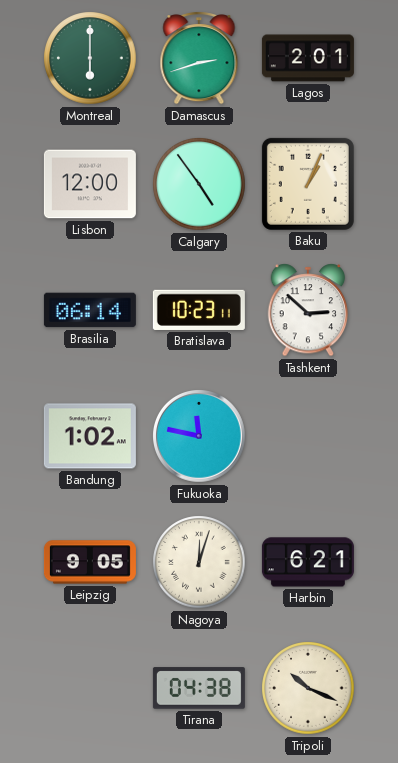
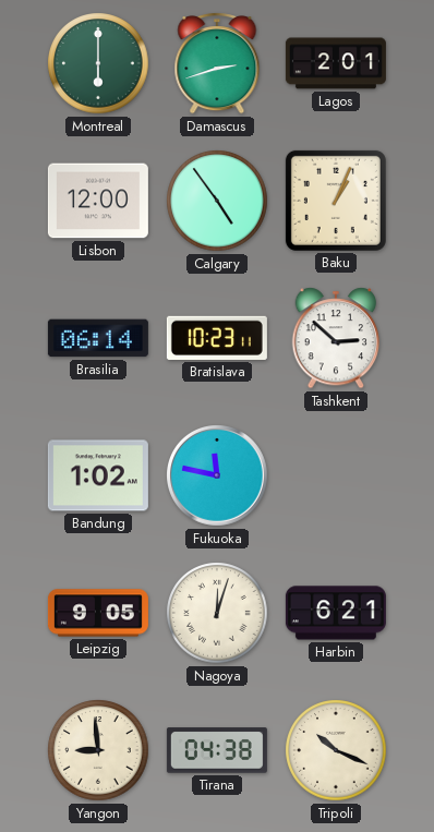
Yangon: none -> 8:59
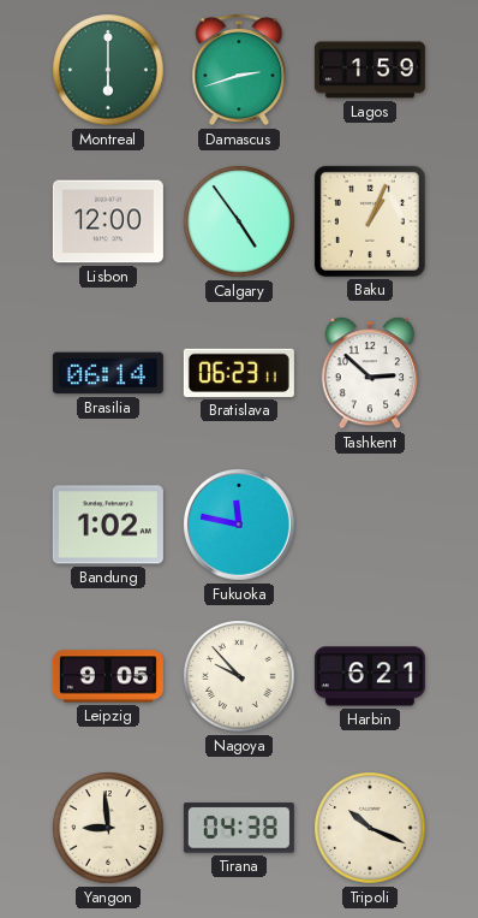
Lagos: 2:01 -> 1:59
Bratislava: 10:23 -> 06:23
Nagoya: 12:03 -> 9:53
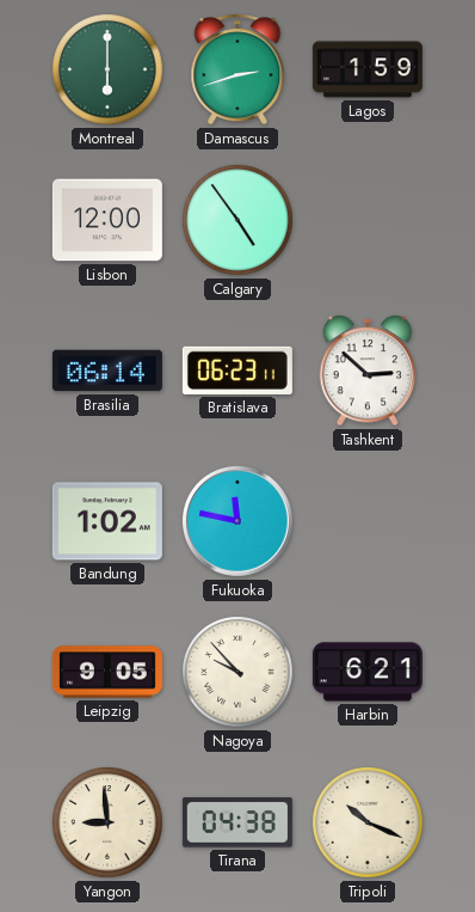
Baku: 1:04 -> none
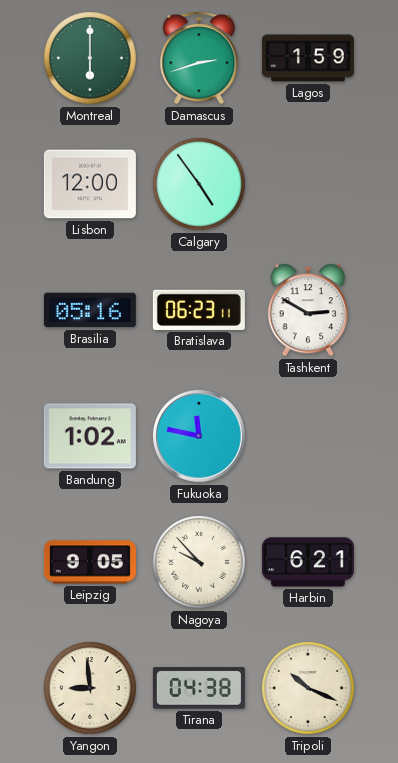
Brasilia: 06:14 -> 05:16
Tashkent: 2:52 -> 2:50
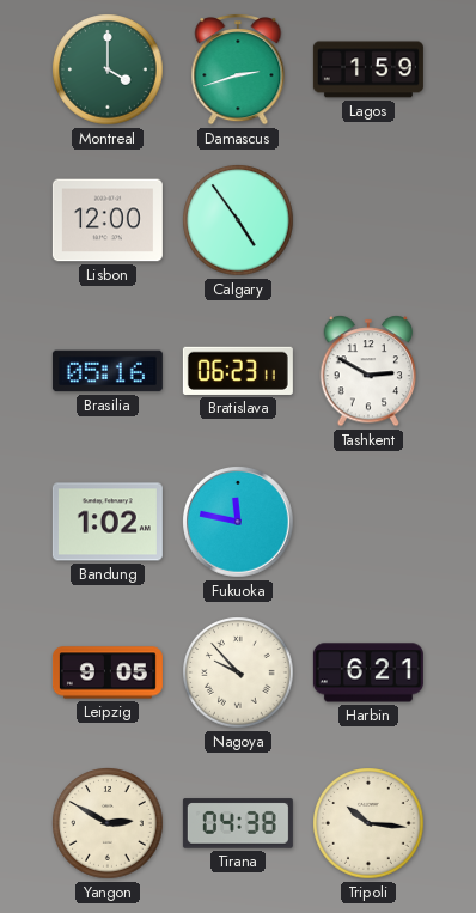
Montreal: 6:00 -> 4:00
Yangon: 8:59 -> 2:50
Tripoli: 10:19 -> 10:16
